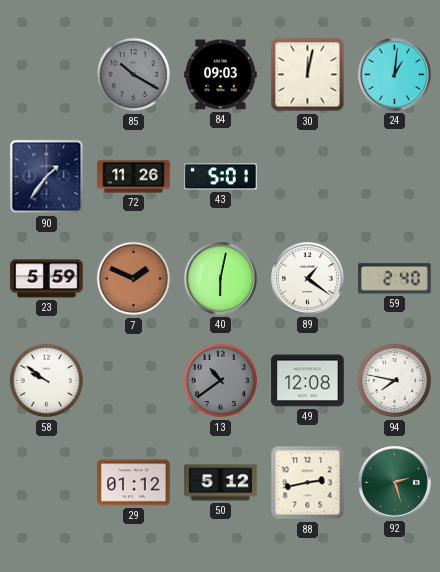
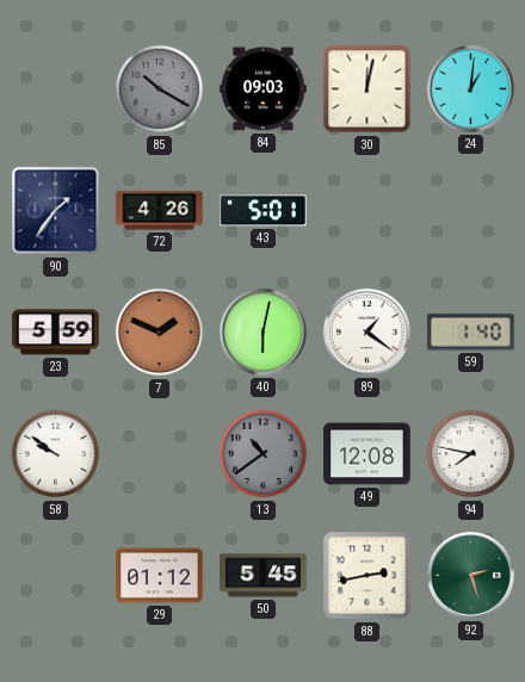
72: 11:26 -> 4:26
59: 2:40 -> 1:40
50: 5:12 -> 5:45
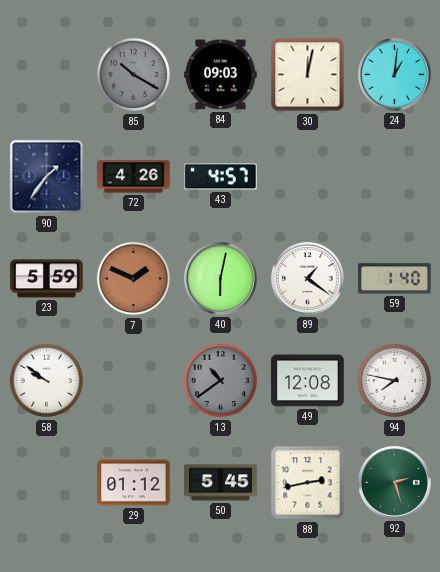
43: 5:01 -> 4:57
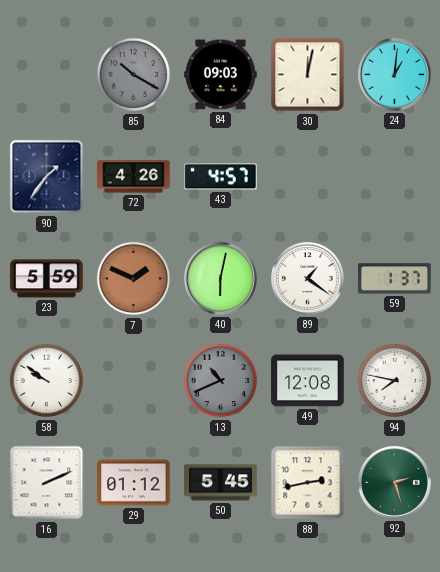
59: 1:40 -> 1:37
13: 10:39 -> 10:41
16: none -> 2:11
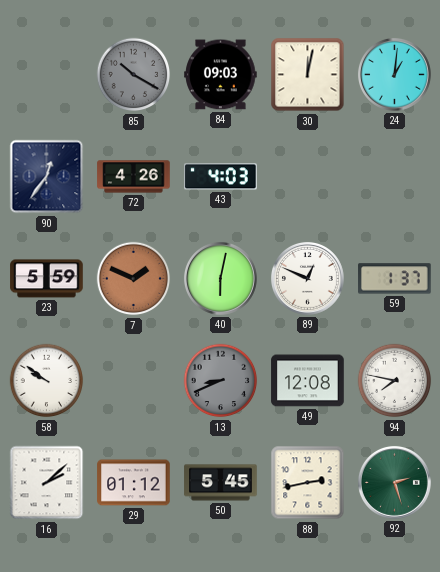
90: 1:36 -> 12:36
43: 4:57 -> 4:03
89: 1:21 -> 12:49
13: 10:41 -> 8:41
16: 2:11 -> 2:08
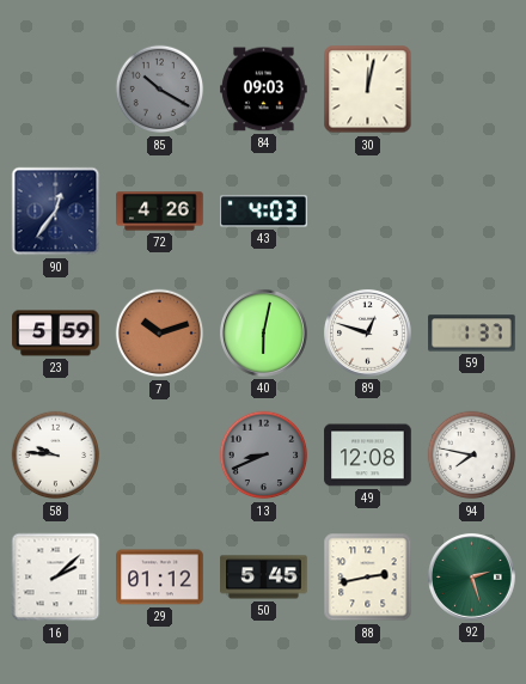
24: 1:01 -> none
7: 1:49 -> 10:12
89: 12:49 -> 12:48
58: 9:51 -> 9:46
